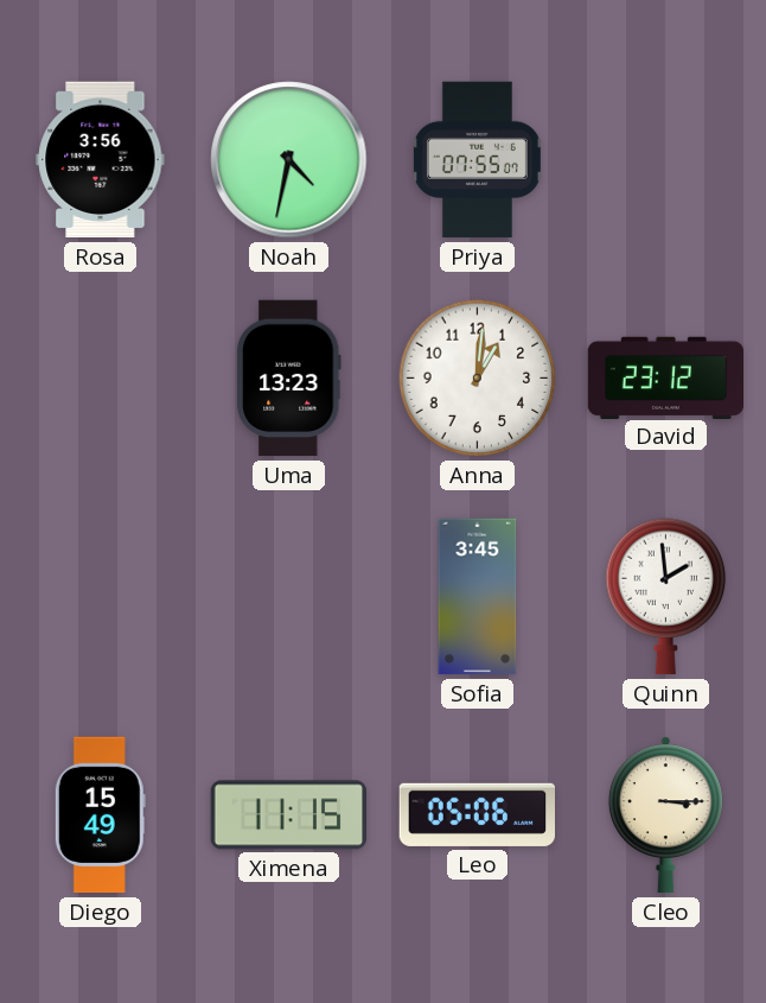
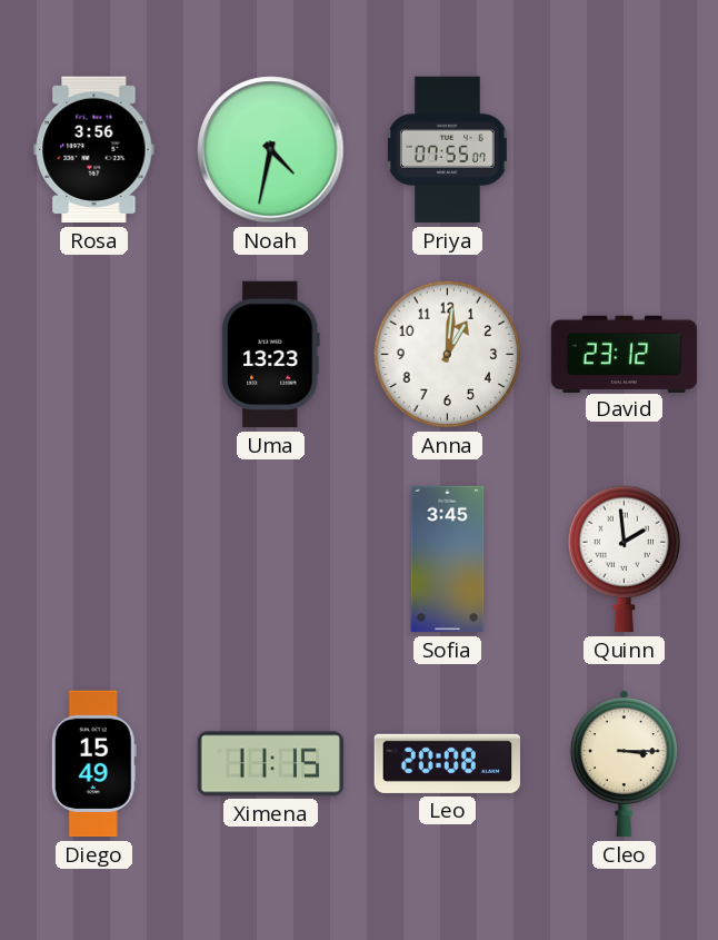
Leo: 05:06 -> 20:08
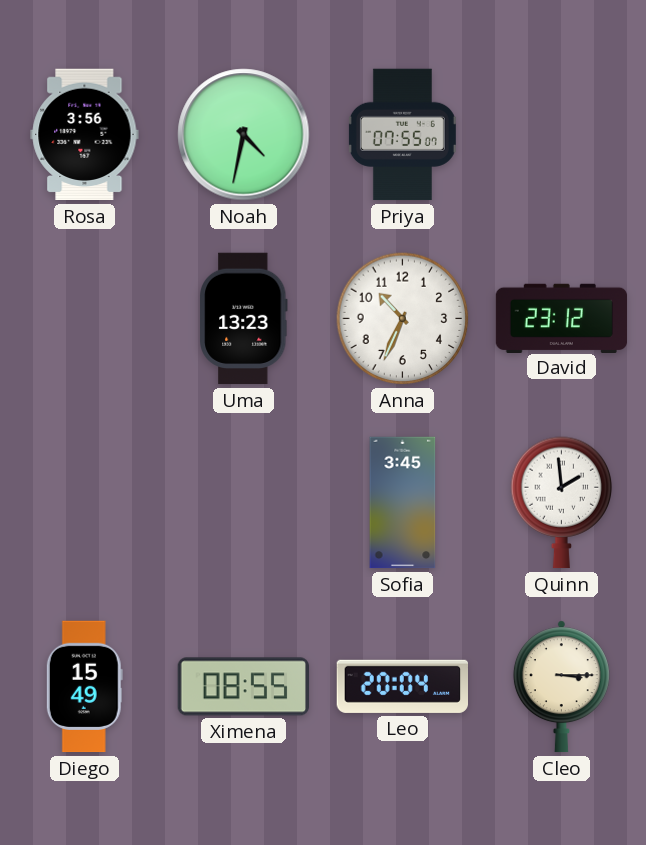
Anna: 1:01 -> 10:34
Ximena: 11:15 -> 08:55
Leo: 20:08 -> 20:04
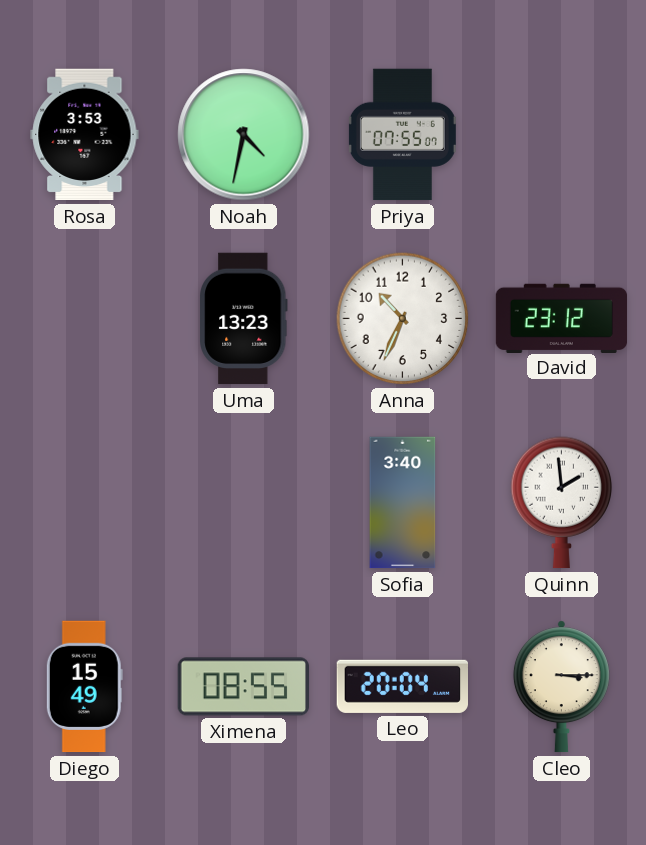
Rosa: 3:56 -> 3:53
Sofia: 3:45 -> 3:40
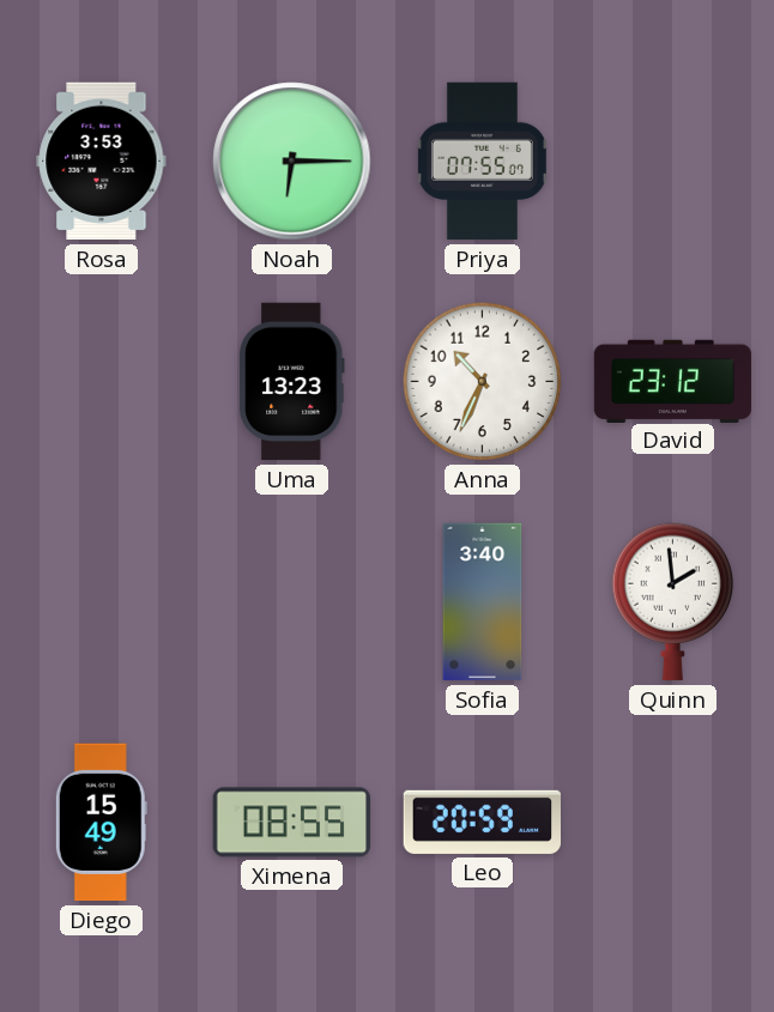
Noah: 4:32 -> 6:15
Leo: 20:04 -> 20:59
Cleo: 3:15 -> none
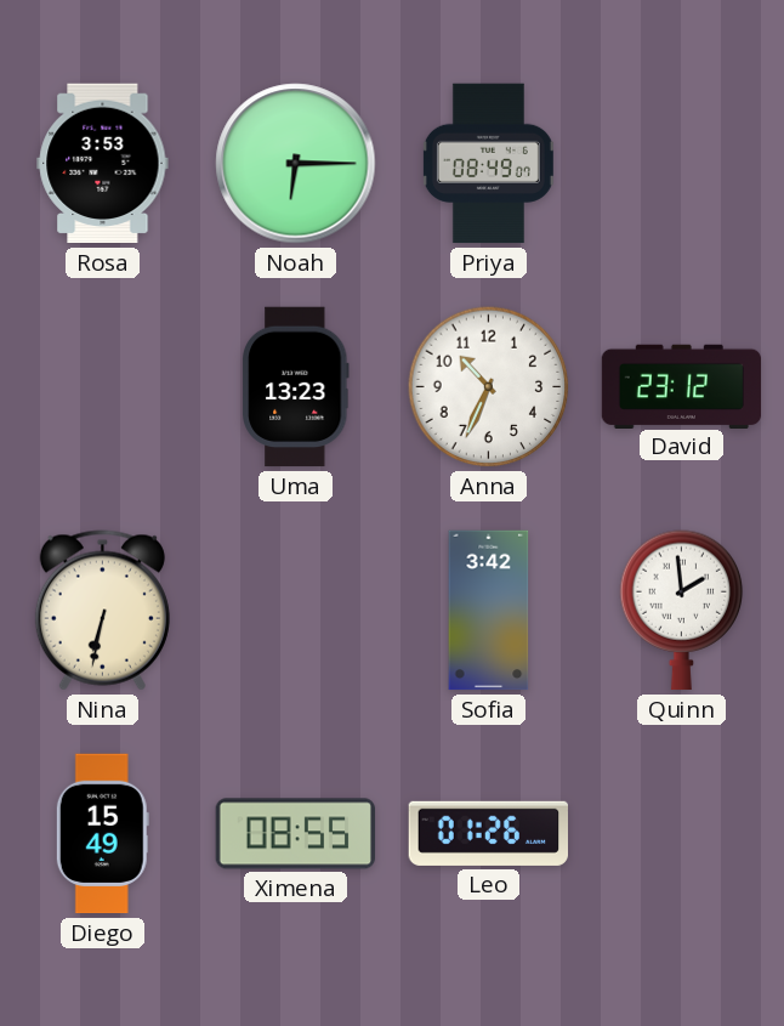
Priya: 07:55 -> 08:49
Nina: none -> 6:32
Sofia: 3:40 -> 3:42
Leo: 20:59 -> 01:26
